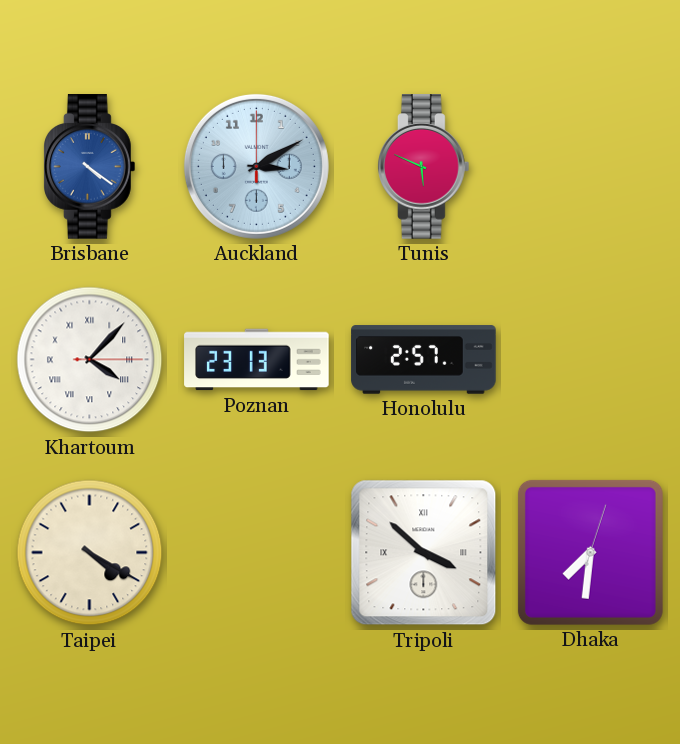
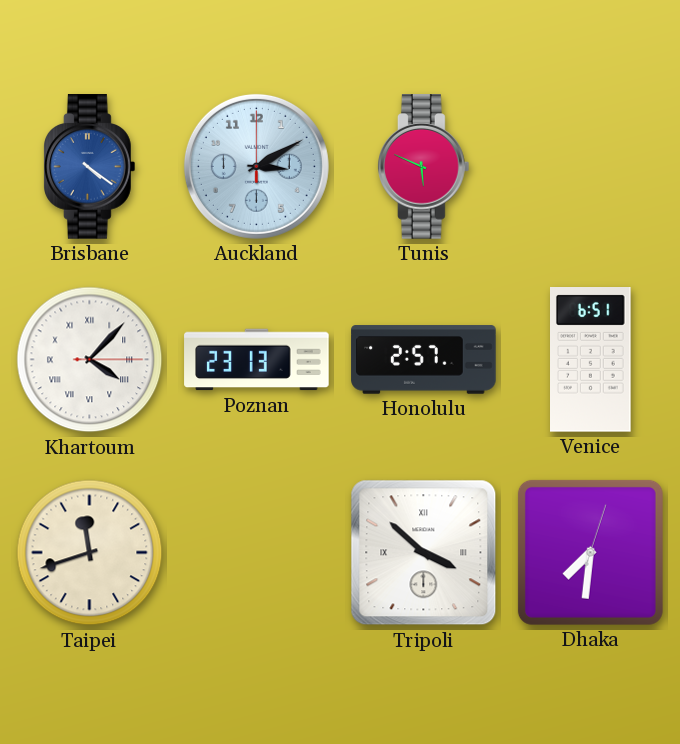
Venice: none -> 6:51
Taipei: 4:20 -> 11:42
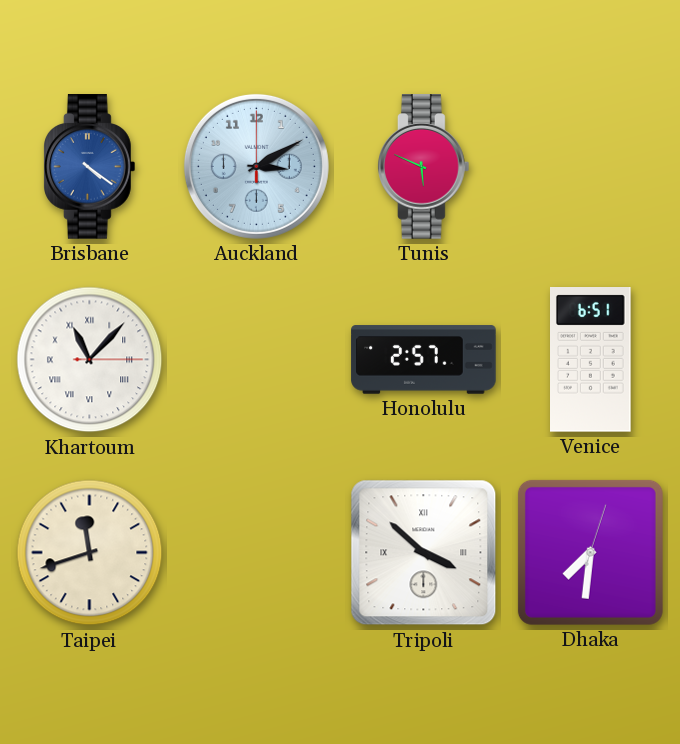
Khartoum: 4:07 -> 11:07
Poznan: 23:13 -> none
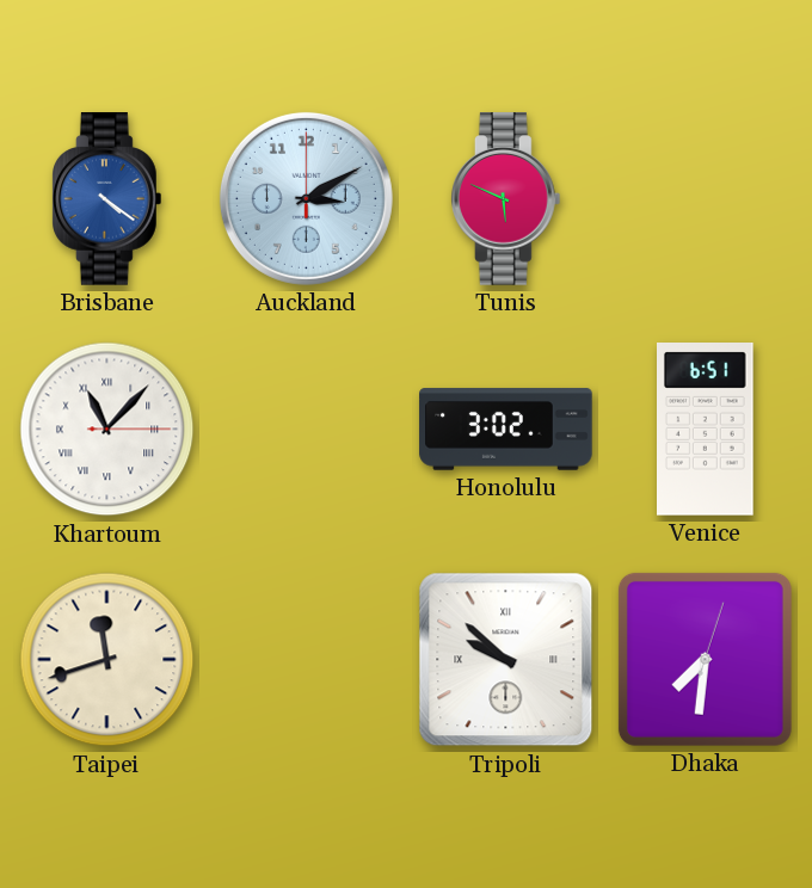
Honolulu: 2:57 -> 3:02
Tripoli: 3:52 -> 9:52
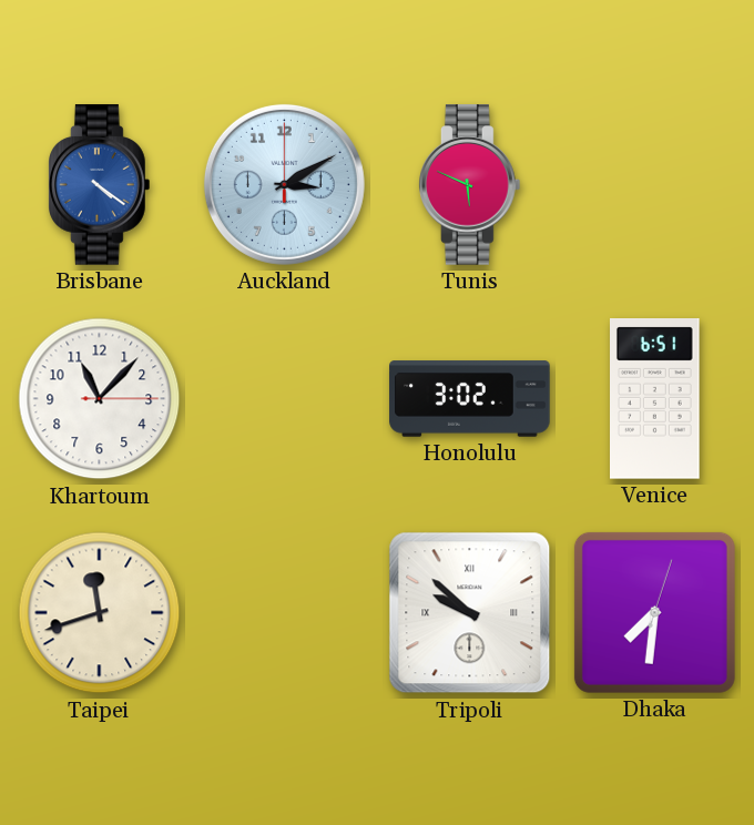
Khartoum numerals: Roman -> Arabic
